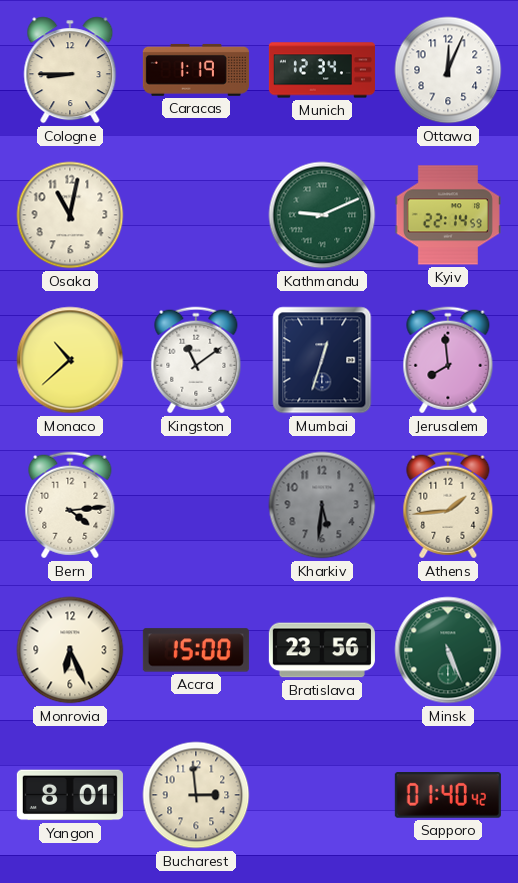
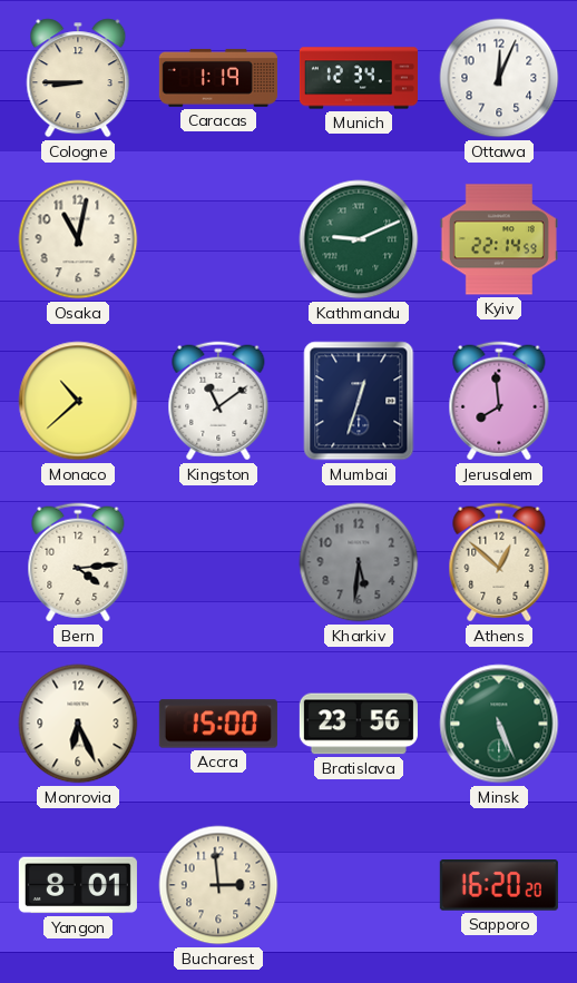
Athens: 1:44 -> 12:52
Sapporo: 01:40 -> 16:20
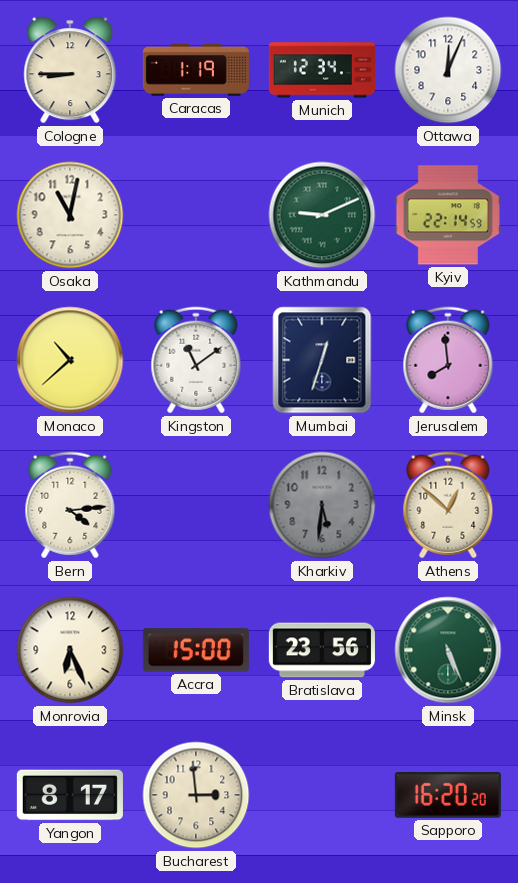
Yangon: 8:01 -> 8:17
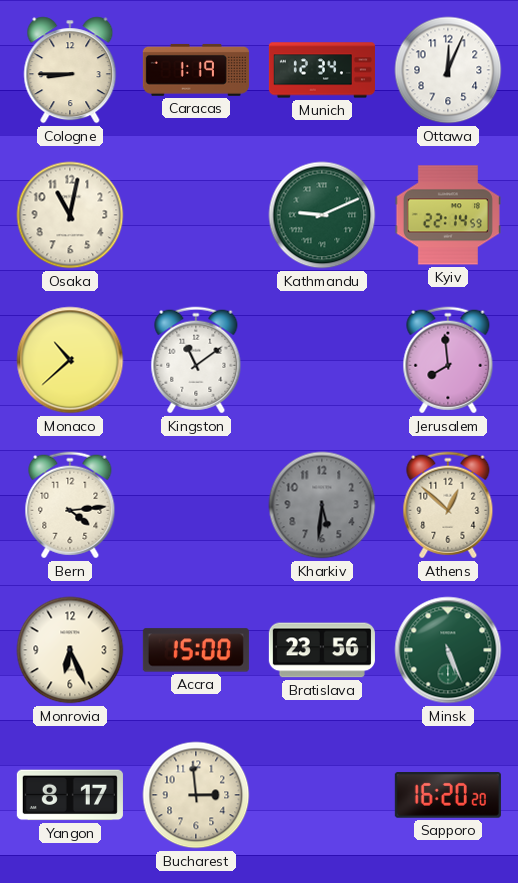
Mumbai: 12:33 -> none
